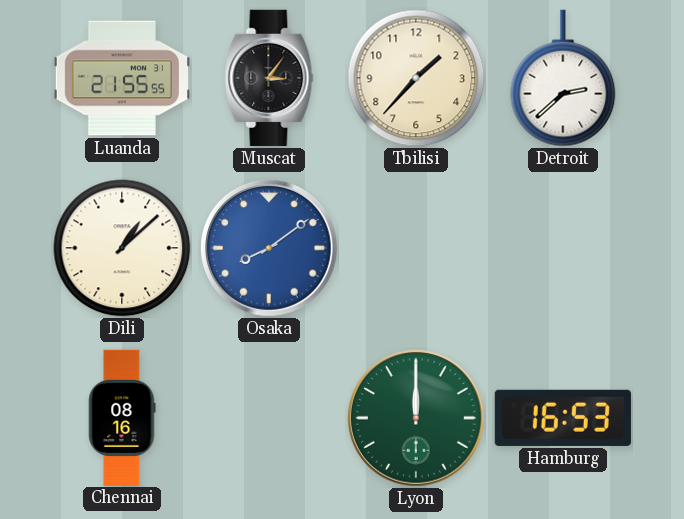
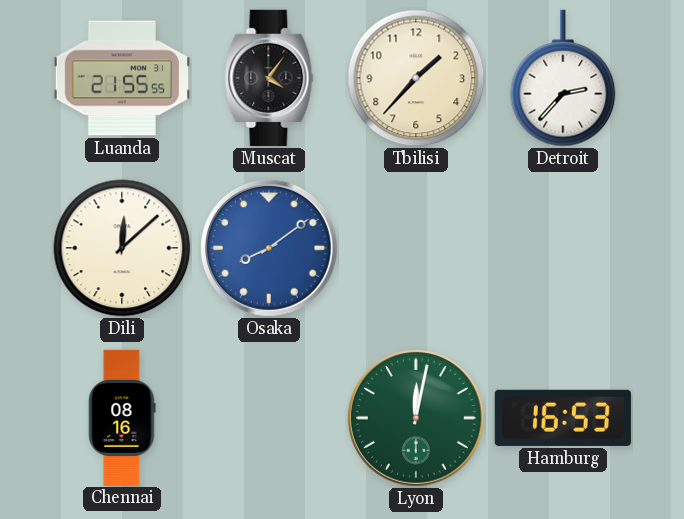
Muscat: 3:06 -> 4:06
Detroit: 2:38 -> 2:37
Dili: 1:08 -> 12:08
Lyon: 12:00 -> 12:02
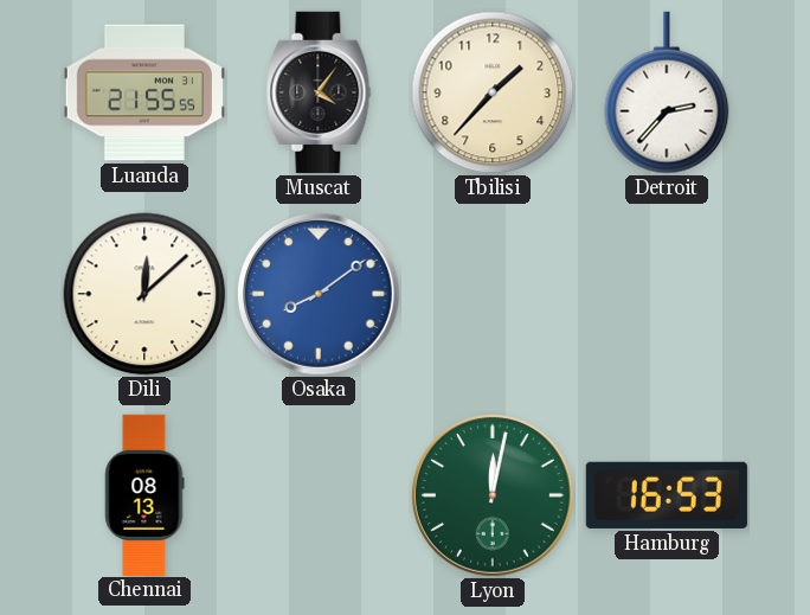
Chennai: 08:16 -> 08:13
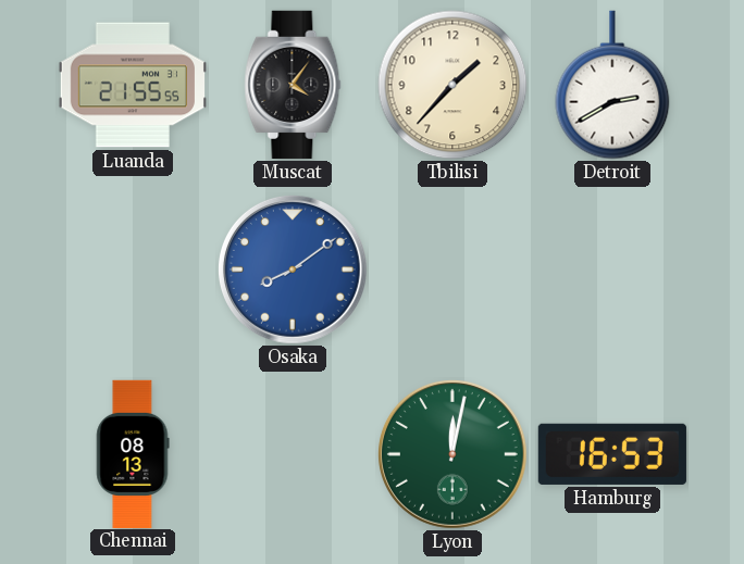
Detroit: 2:37 -> 2:40
Dili: 12:08 -> none
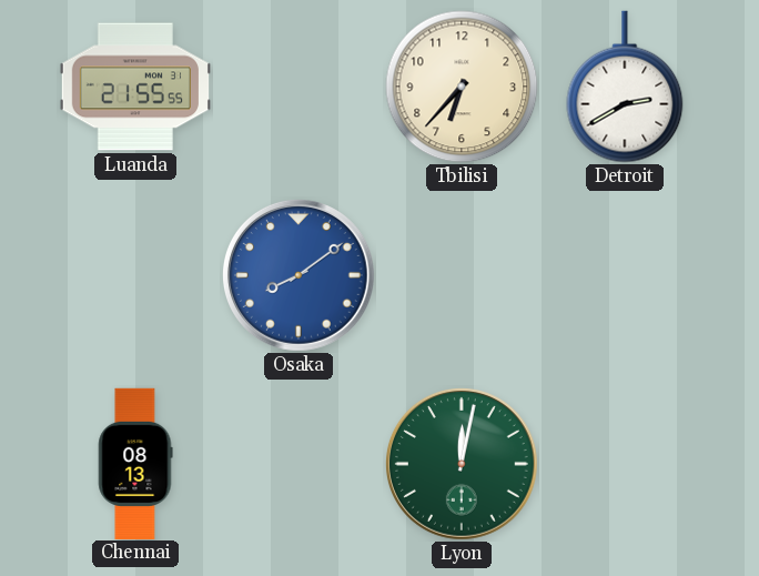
Muscat: 4:06 -> none
Tbilisi: 1:37 -> 6:37
Hamburg: 16:53 -> none
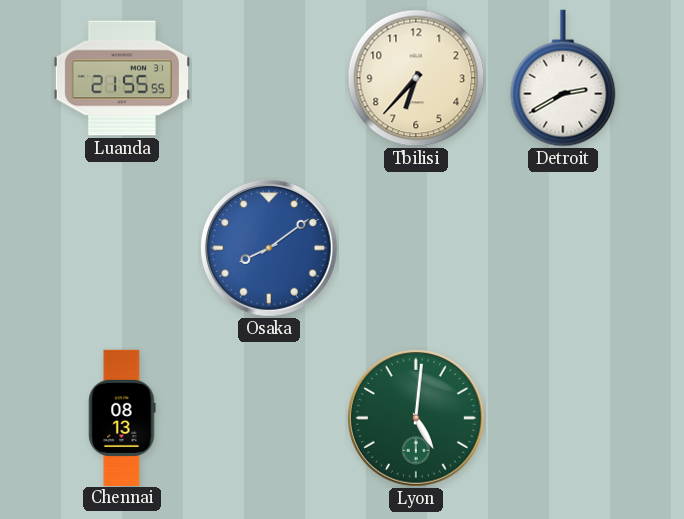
Lyon: 12:02 -> 5:01
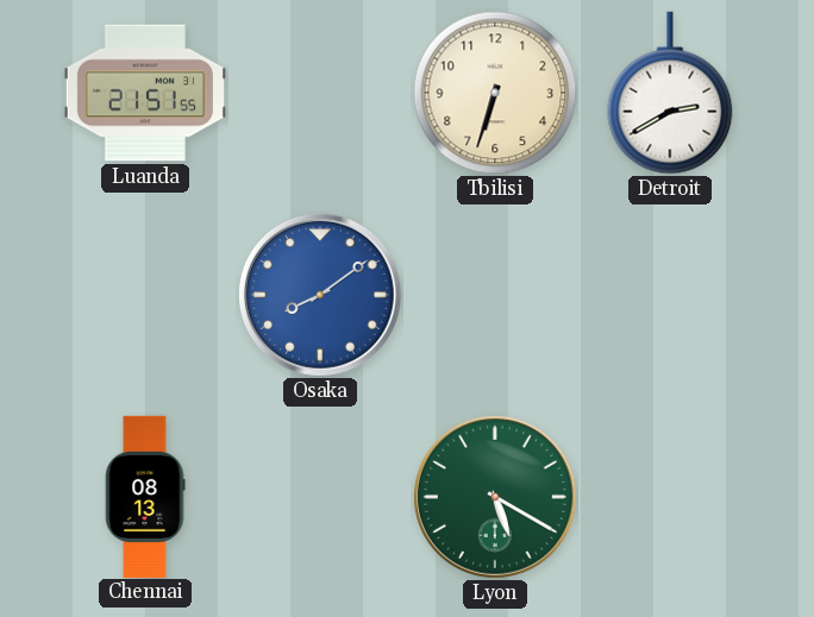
Luanda: 21:55 -> 21:51
Tbilisi: 6:37 -> 6:33
Lyon: 5:01 -> 5:20
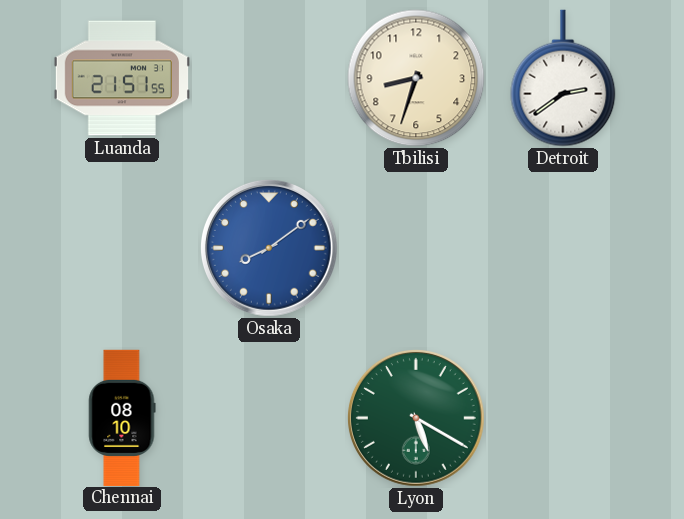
Tbilisi: 6:33 -> 8:33
Detroit: 2:40 -> 2:39
Chennai: 08:13 -> 08:10
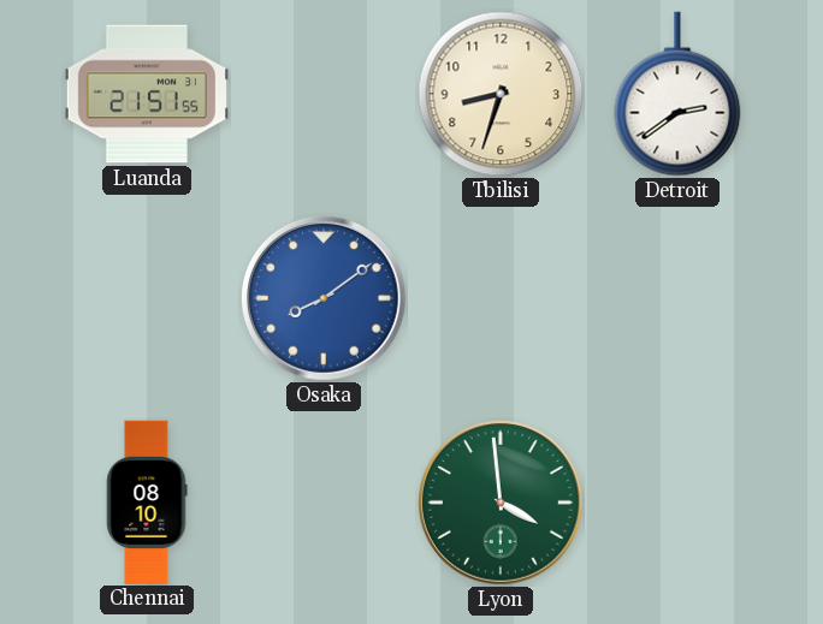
Lyon: 5:20 -> 3:59
